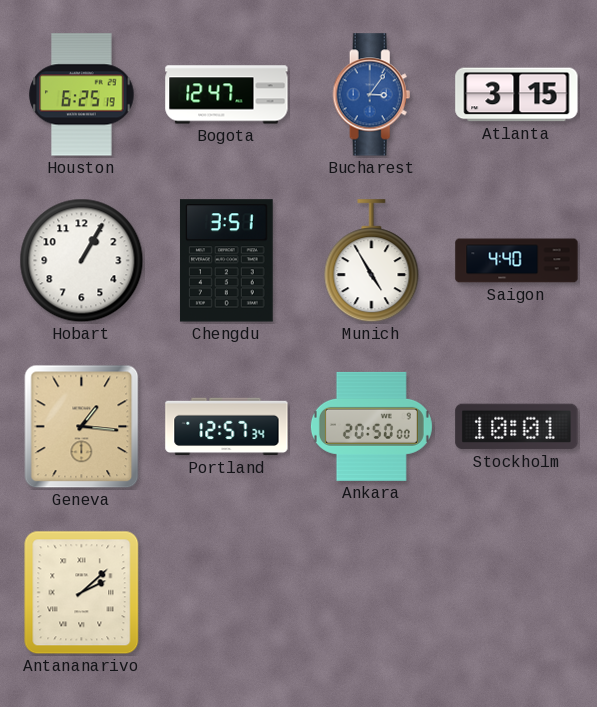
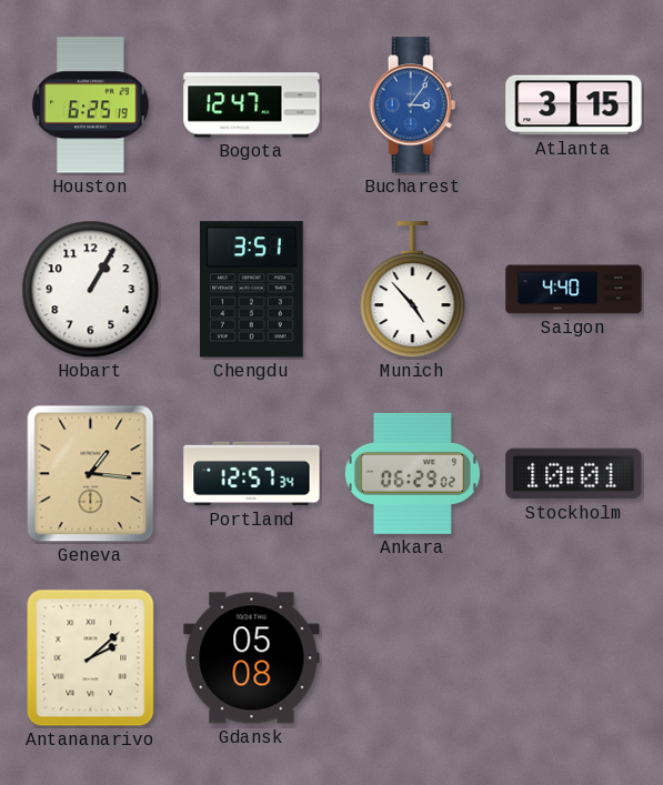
Munich: 4:55 -> 4:53
Ankara: 20:50 -> 06:29
Gdansk: none -> 05:08
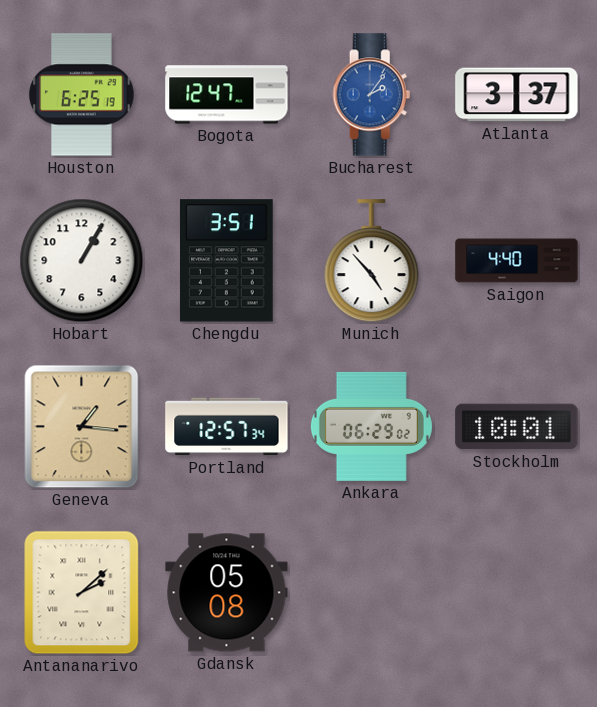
Bucharest: 3:06 -> 2:06
Atlanta: 3:15 -> 3:37
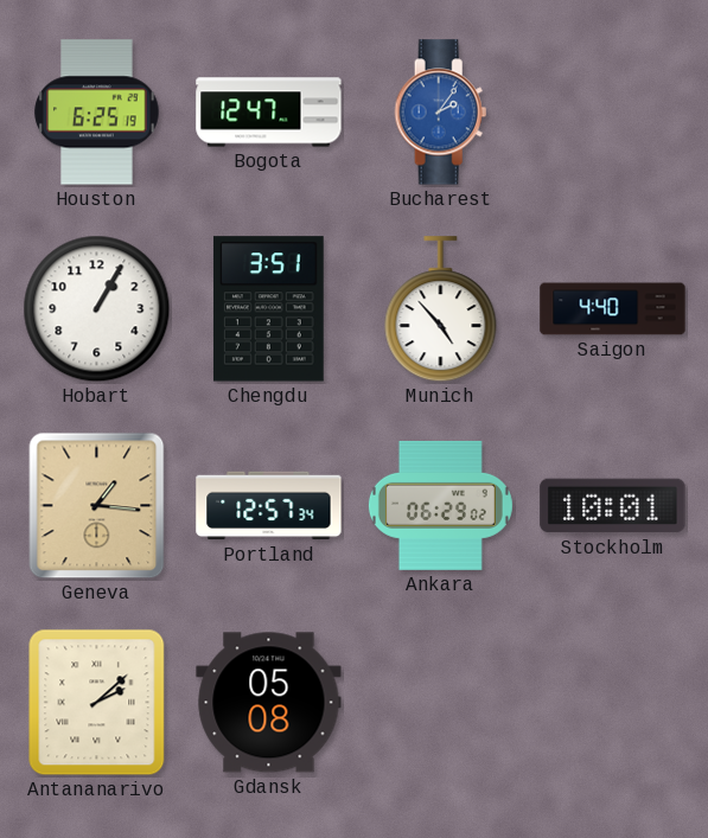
Atlanta: 3:37 -> none
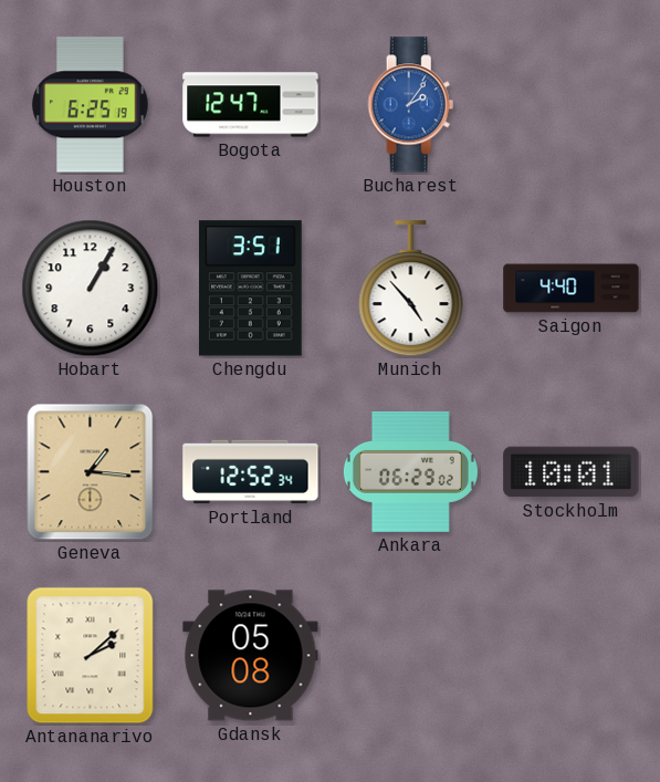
Portland: 12:57 -> 12:52
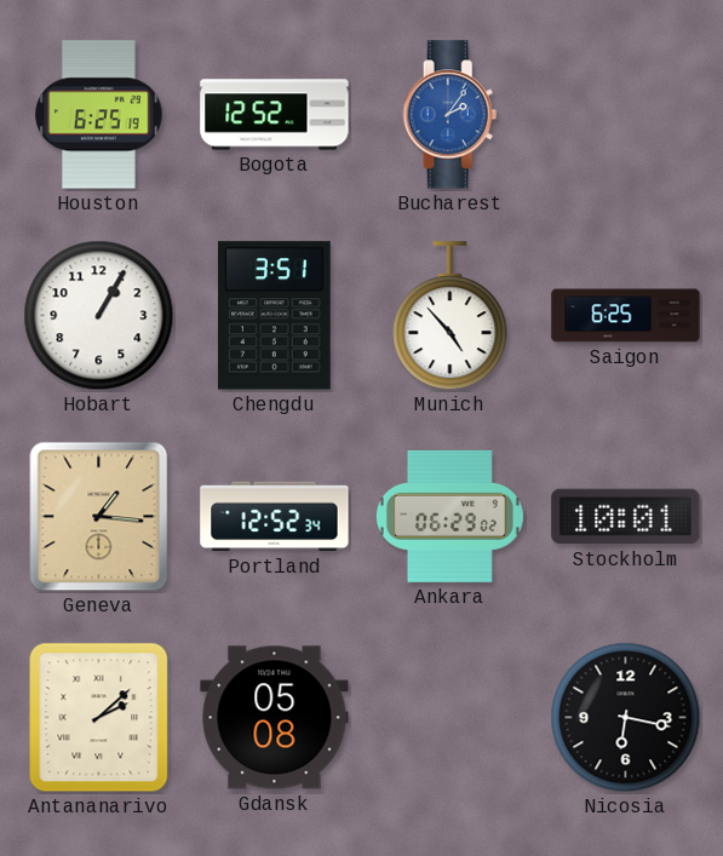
Bogota: 12:47 -> 12:52
Saigon: 4:40 -> 6:25
Nicosia: none -> 6:17
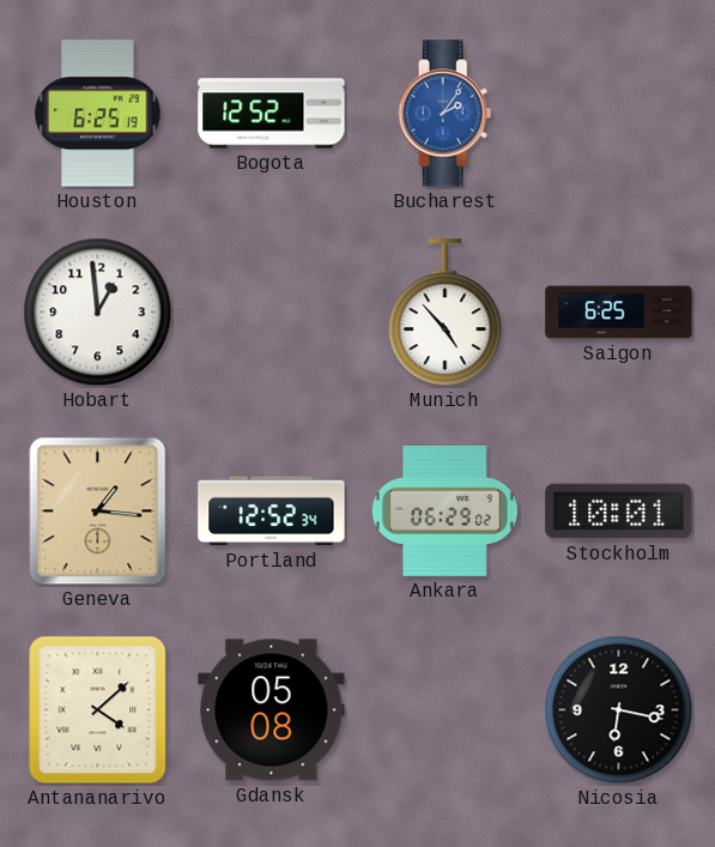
Hobart: 1:05 -> 12:59
Chengdu: 3:51 -> none
Antananarivo: 2:08 -> 4:08
